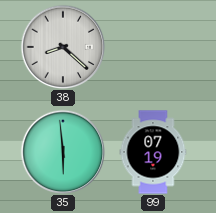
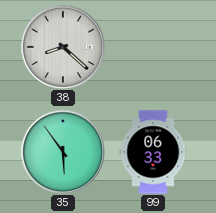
35: 5:59 -> 5:54
99: 07:19 -> 06:33
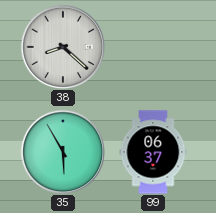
35: 5:54 -> 5:55
99: 06:33 -> 06:37
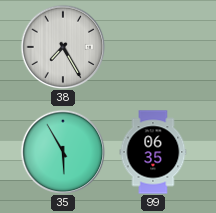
38: 8:22 -> 7:25
99: 06:37 -> 06:35
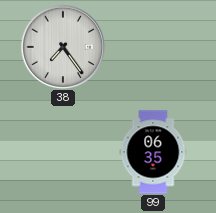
38: 7:25 -> 7:24
35: 5:55 -> none
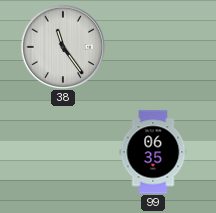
38: 7:24 -> 11:24
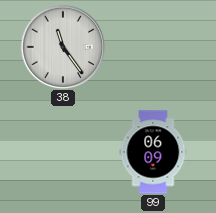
99: 06:35 -> 06:09
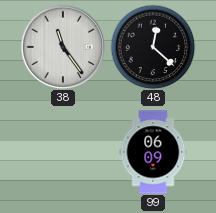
48: none -> 12:22
